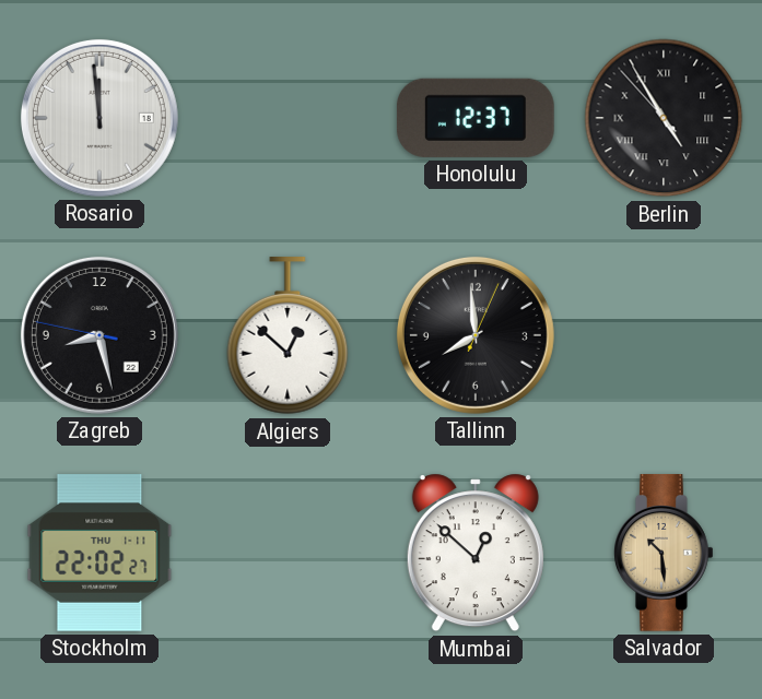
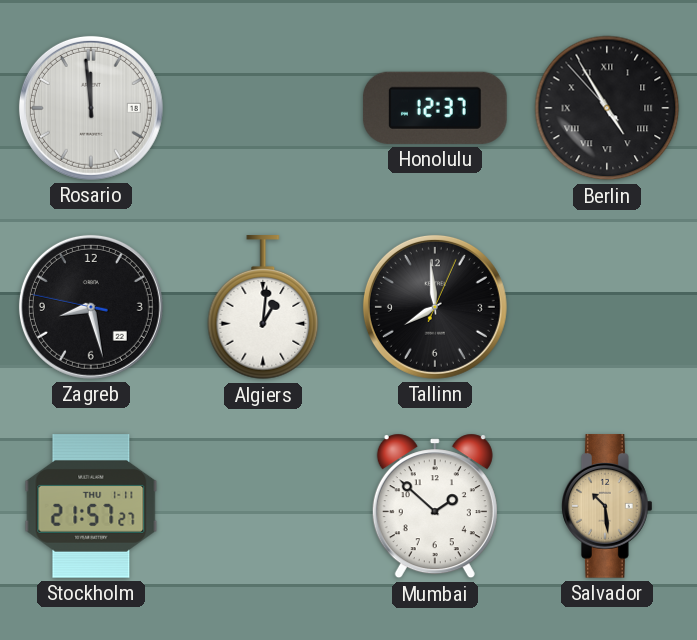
Algiers: 12:52 -> 1:01
Stockholm: 22:02 -> 21:57
Mumbai: 12:52 -> 1:52
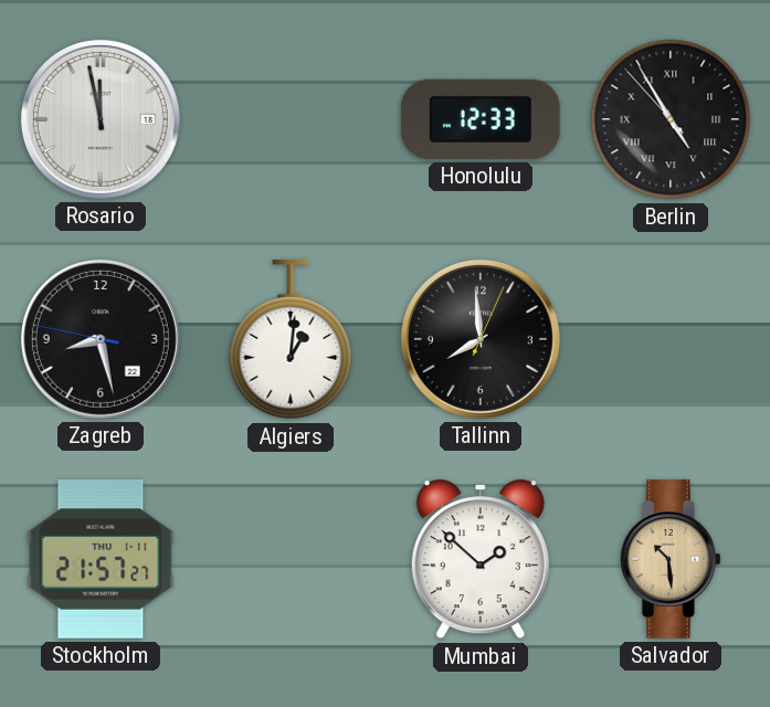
Rosario: 11:59 -> 11:58
Honolulu: 12:37 -> 12:33
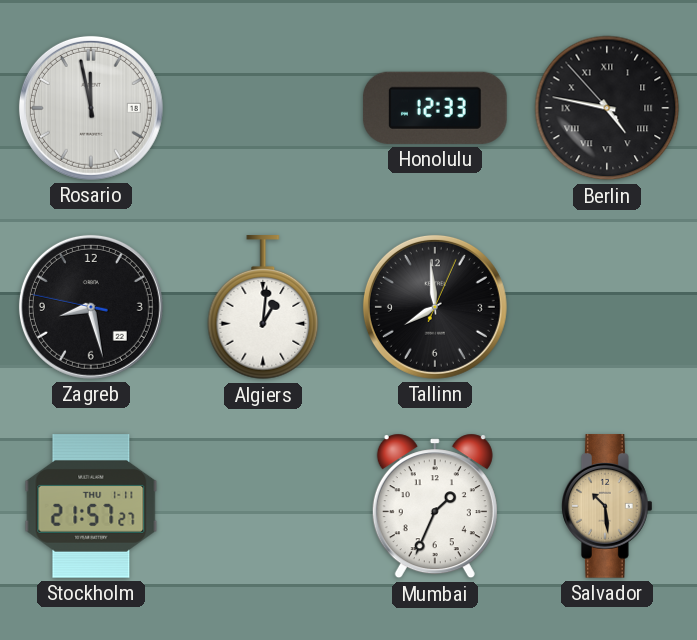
Berlin: 4:54 -> 4:46
Mumbai: 1:52 -> 1:34
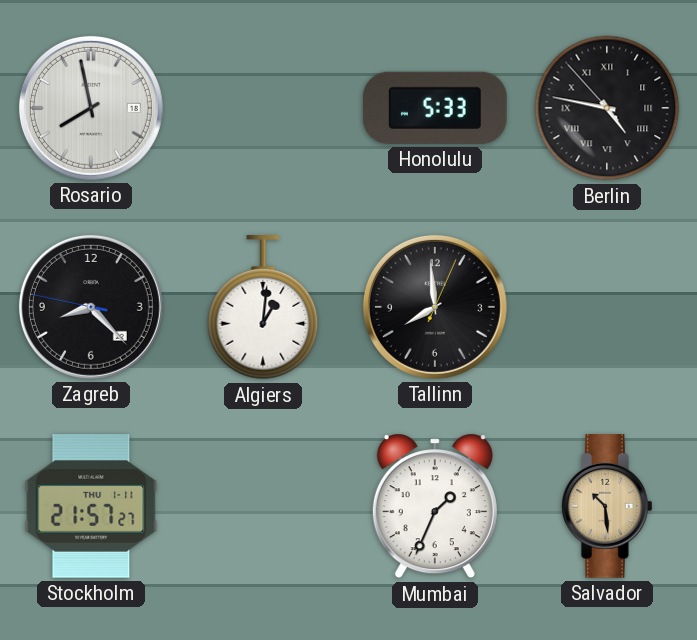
Rosario: 11:58 -> 7:58
Honolulu: 12:33 -> 5:33
Zagreb: 8:27 -> 8:22
